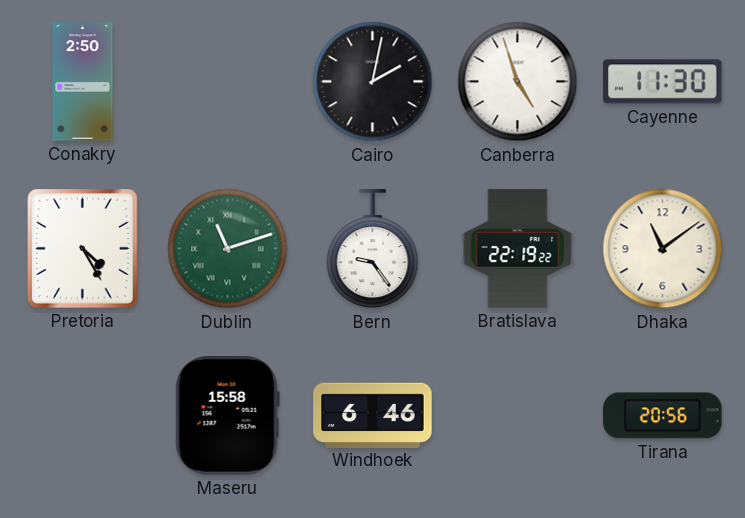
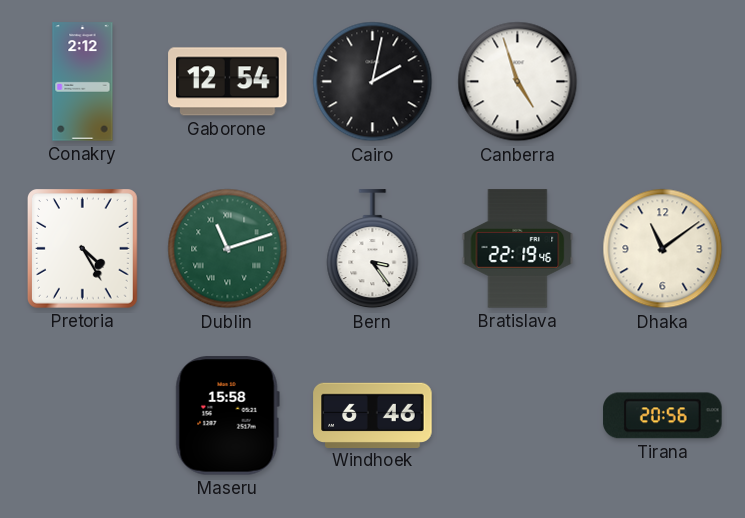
Conakry: 2:50 -> 2:12
Gaborone: none -> 12:54
Cayenne: 11:30 -> none
Bern: 9:24 -> 3:24
Bratislava: 22:19:22 -> 22:19:46
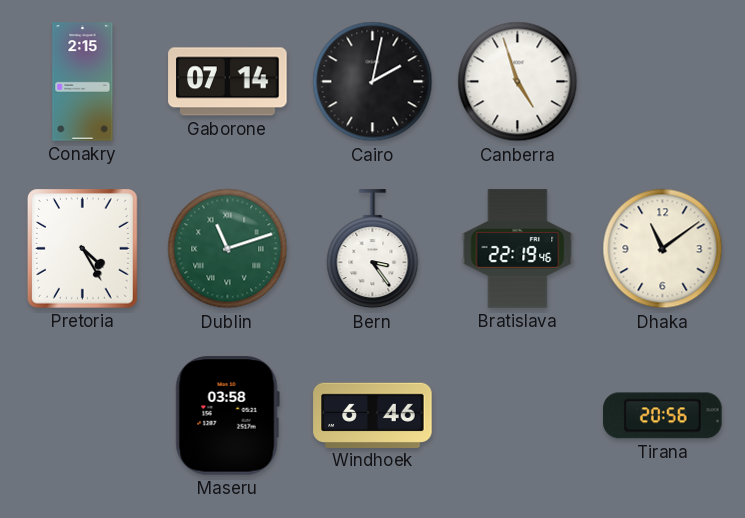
Conakry: 2:12 -> 2:15
Gaborone: 12:54 -> 07:14
Maseru: 15:58 -> 03:58
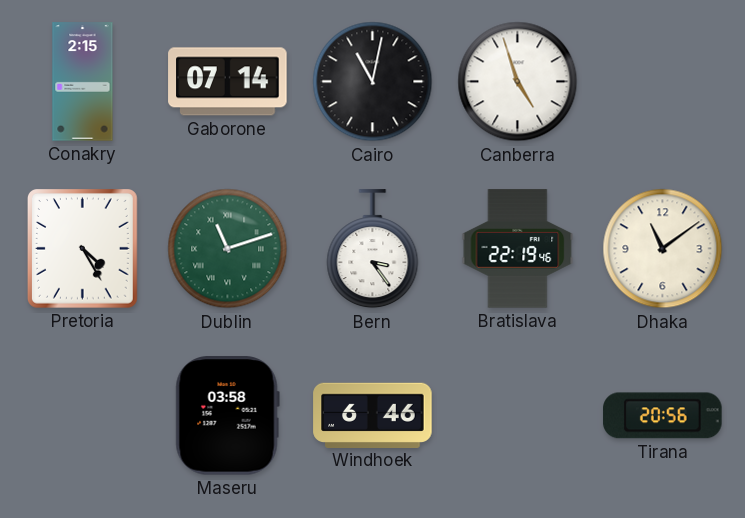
Cairo: 2:02 -> 11:02
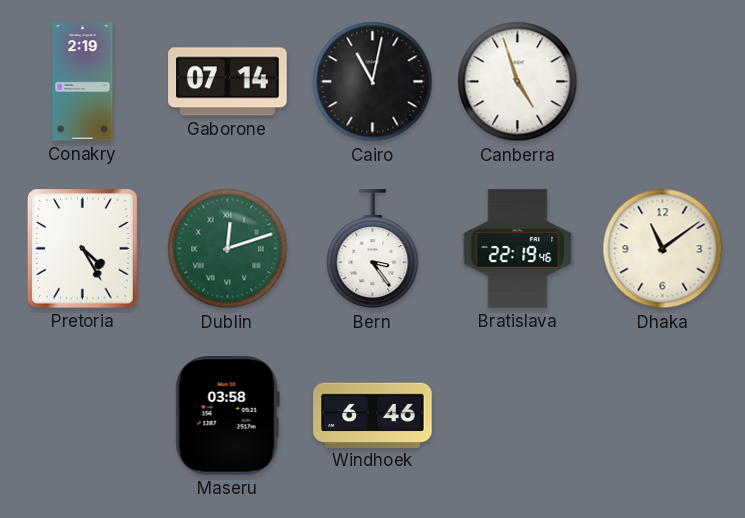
Conakry: 2:15 -> 2:19
Dublin: 11:12 -> 12:12
Tirana: 20:56 -> none
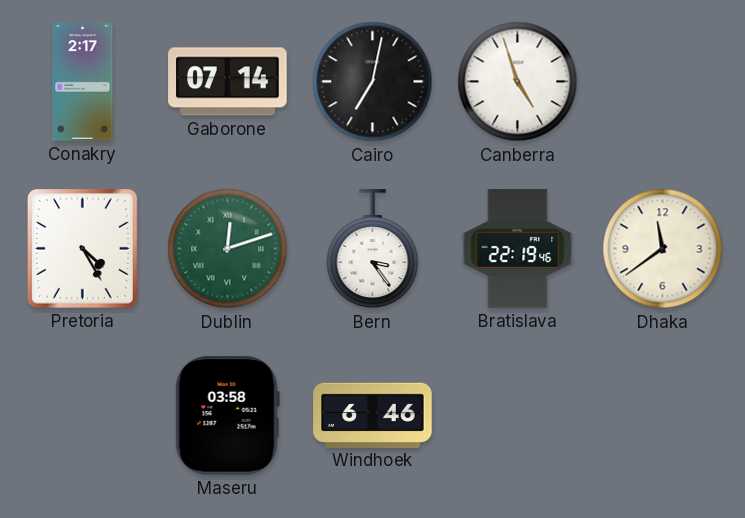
Conakry: 2:19 -> 2:17
Cairo: 11:02 -> 7:02
Dhaka: 11:09 -> 11:39
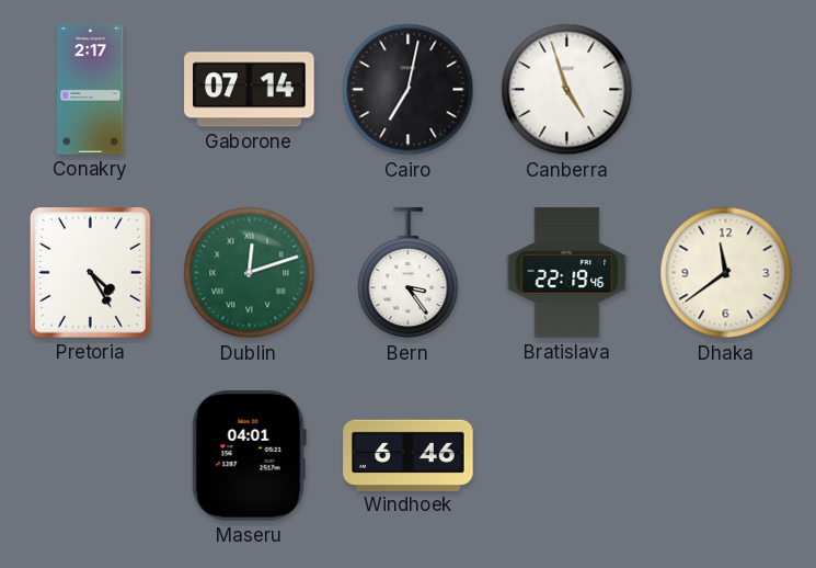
Maseru: 03:58 -> 04:01
